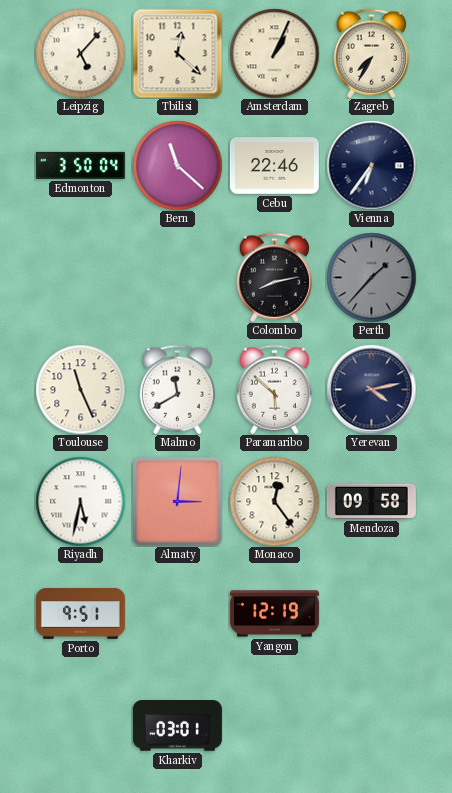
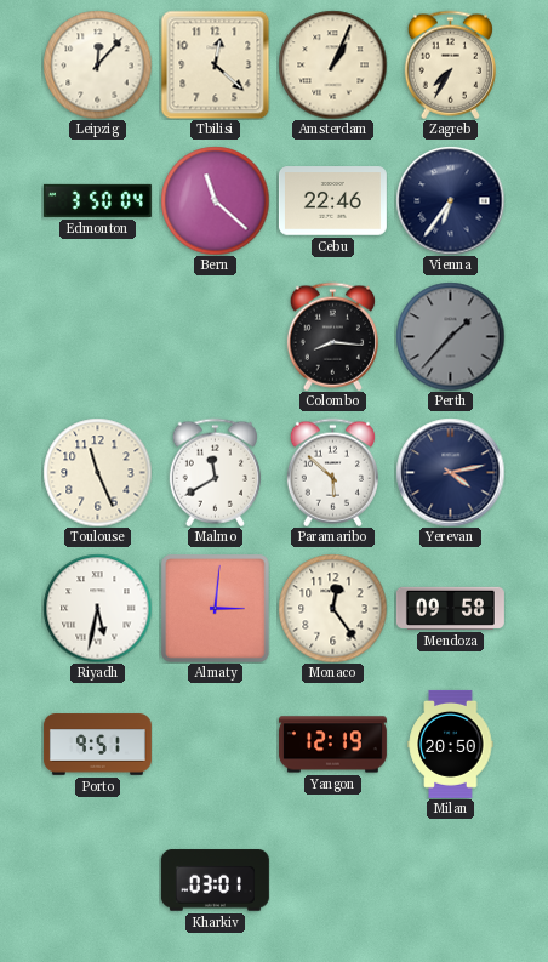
Leipzig: 5:07 -> 12:07
Colombo: 8:13 -> 8:16
Milan: none -> 20:50
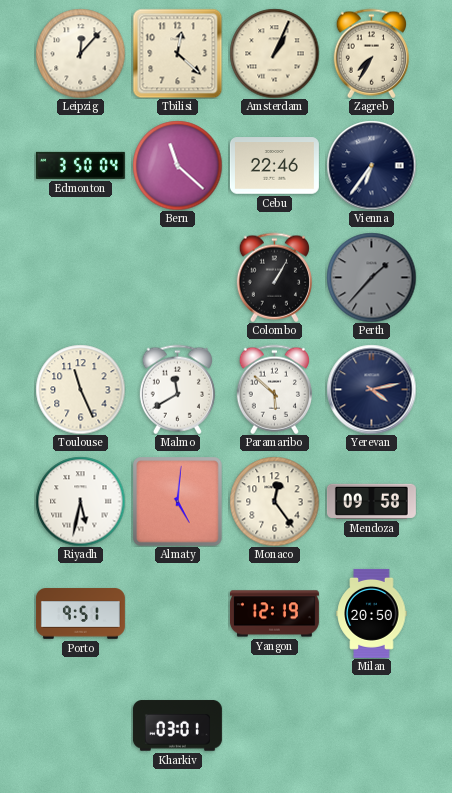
Colombo: 8:16 -> 1:05
Almaty: 3:01 -> 5:01
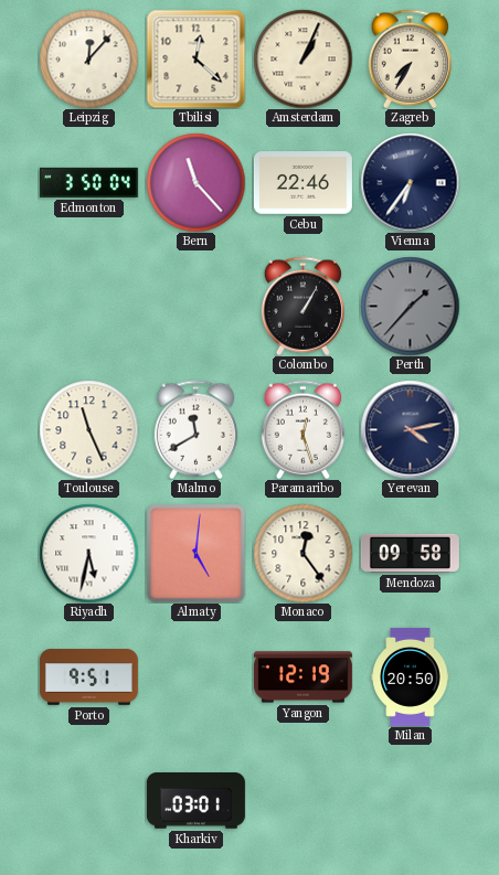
Bern: 11:22 -> 11:23
Paramaribo: 5:52 -> 12:27
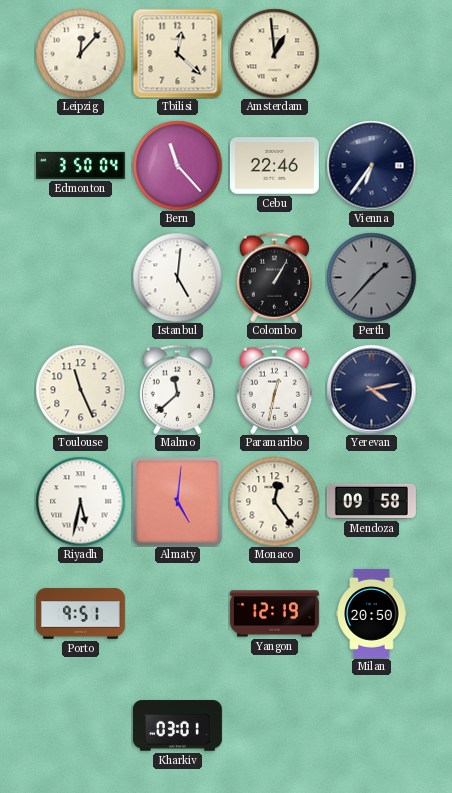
Amsterdam: 1:04 -> 12:59
Zagreb: 7:35 -> none
Istanbul: none -> 5:01
Malmo: 11:40 -> 11:38
Paramaribo: 12:27 -> 12:32
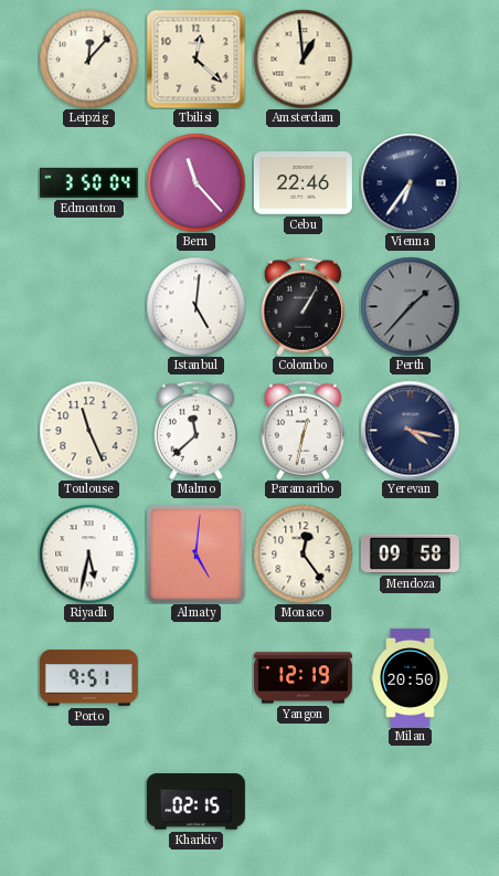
Yerevan: 4:13 -> 4:17
Kharkiv: 03:01 -> 02:15
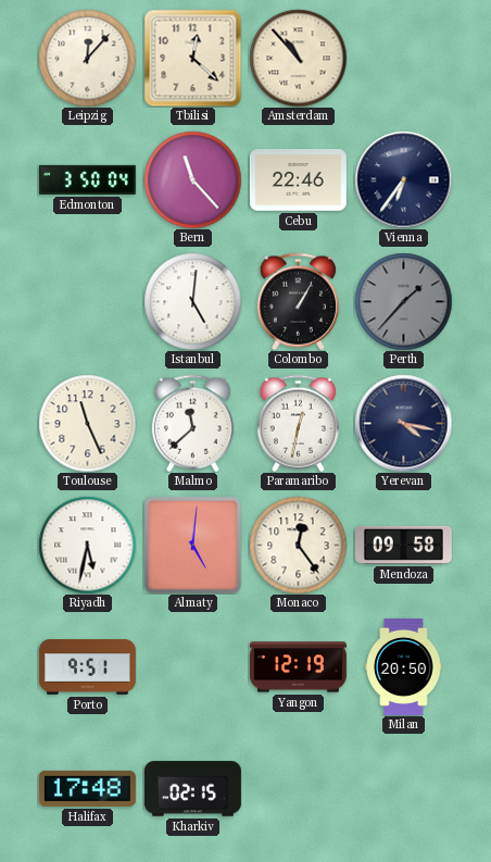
Amsterdam: 12:59 -> 10:53
Halifax: none -> 17:48
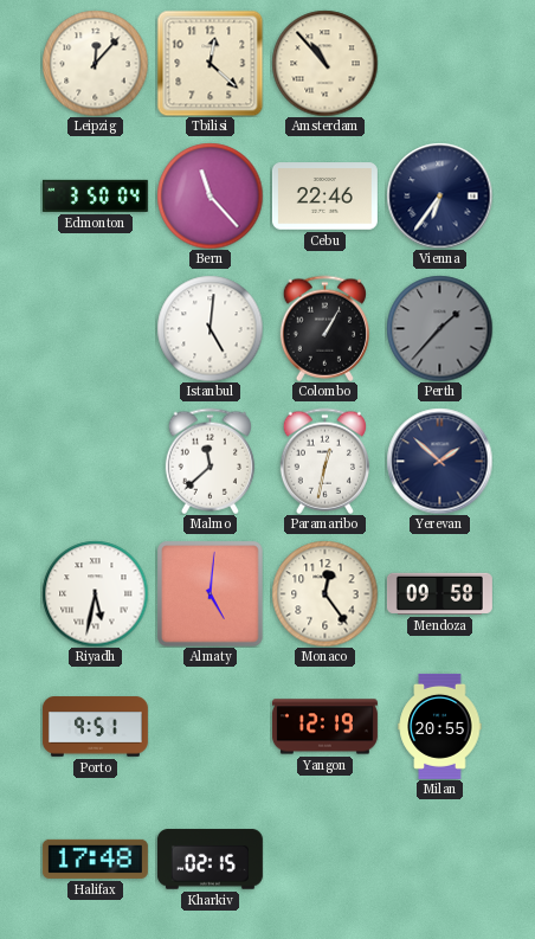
Toulouse: 11:26 -> none
Yerevan: 4:17 -> 1:52
Milan: 20:50 -> 20:55
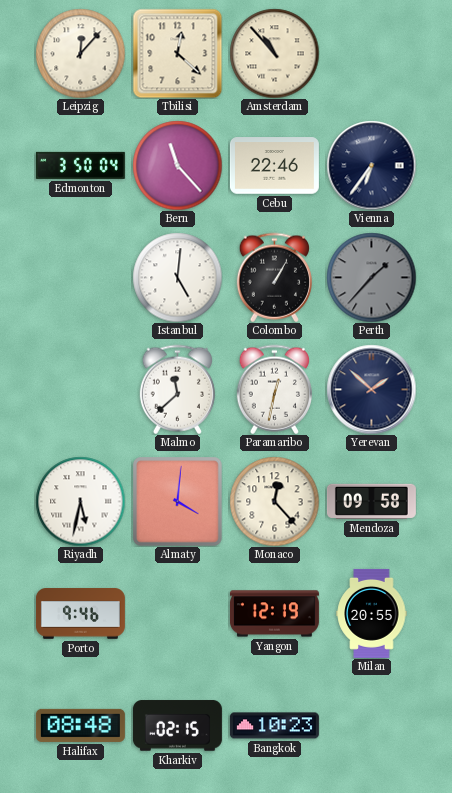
Almaty: 5:01 -> 4:01
Monaco: 12:24 -> 12:23
Porto: 9:51 -> 9:46
Halifax: 17:48 -> 08:48
Bangkok: none -> 10:23
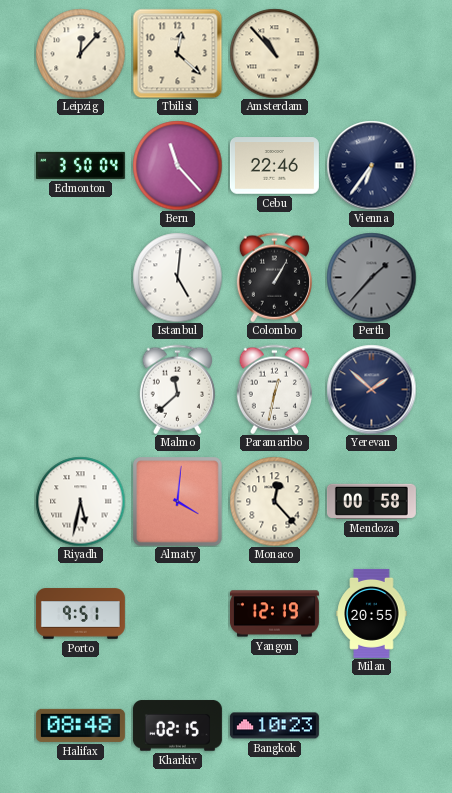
Mendoza: 09:58 -> 00:58
Porto: 9:46 -> 9:51
